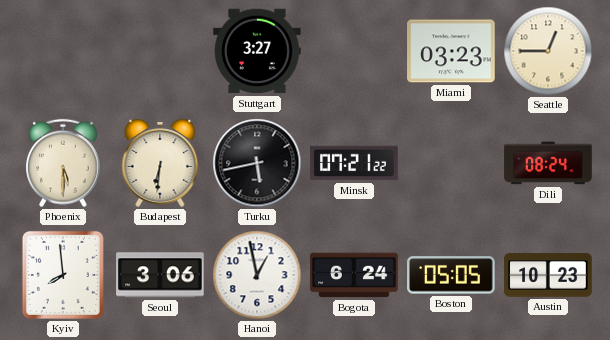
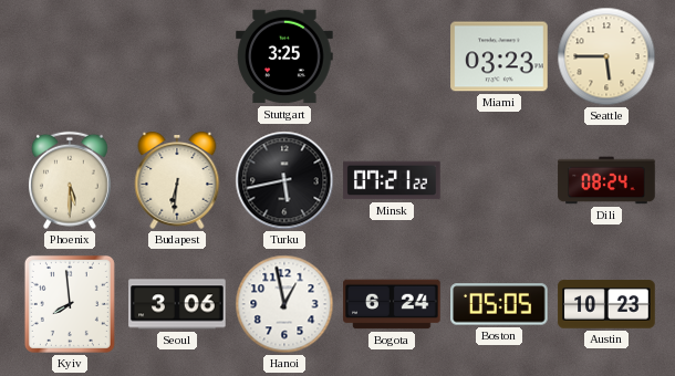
Stuttgart: 3:27 -> 3:25
Seattle: 12:45 -> 5:45
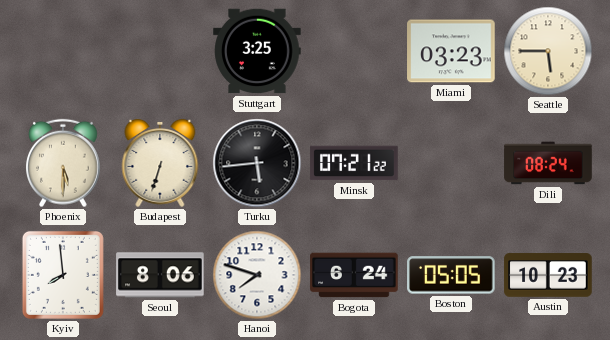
Budapest: 6:31 -> 6:33
Turku: 5:43 -> 5:44
Seoul: 3:06 -> 8:06
Hanoi: 12:58 -> 7:48
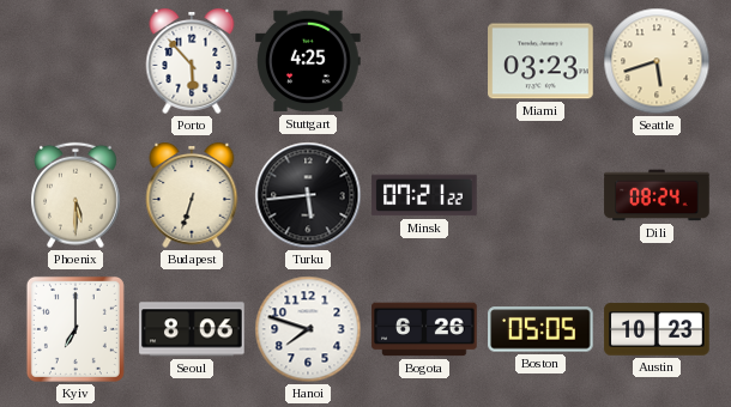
Porto: none -> 5:53
Stuttgart: 3:25 -> 4:25
Seattle: 5:45 -> 5:42
Kyiv: 7:59 -> 7:00
Bogota: 6:24 -> 6:26
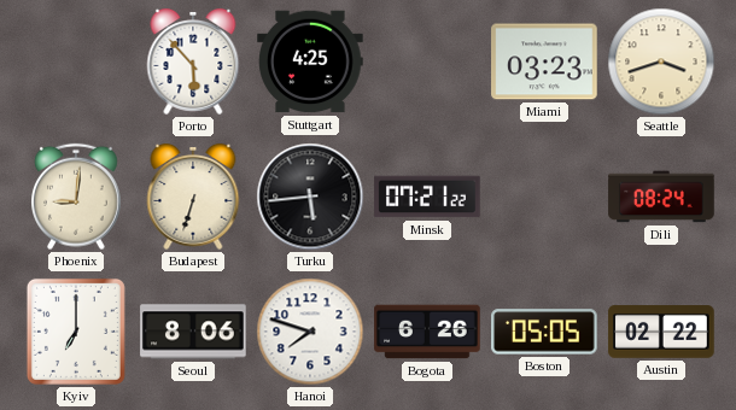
Seattle: 5:42 -> 3:42
Phoenix: 5:30 -> 9:01
Austin: 10:23 -> 02:22
